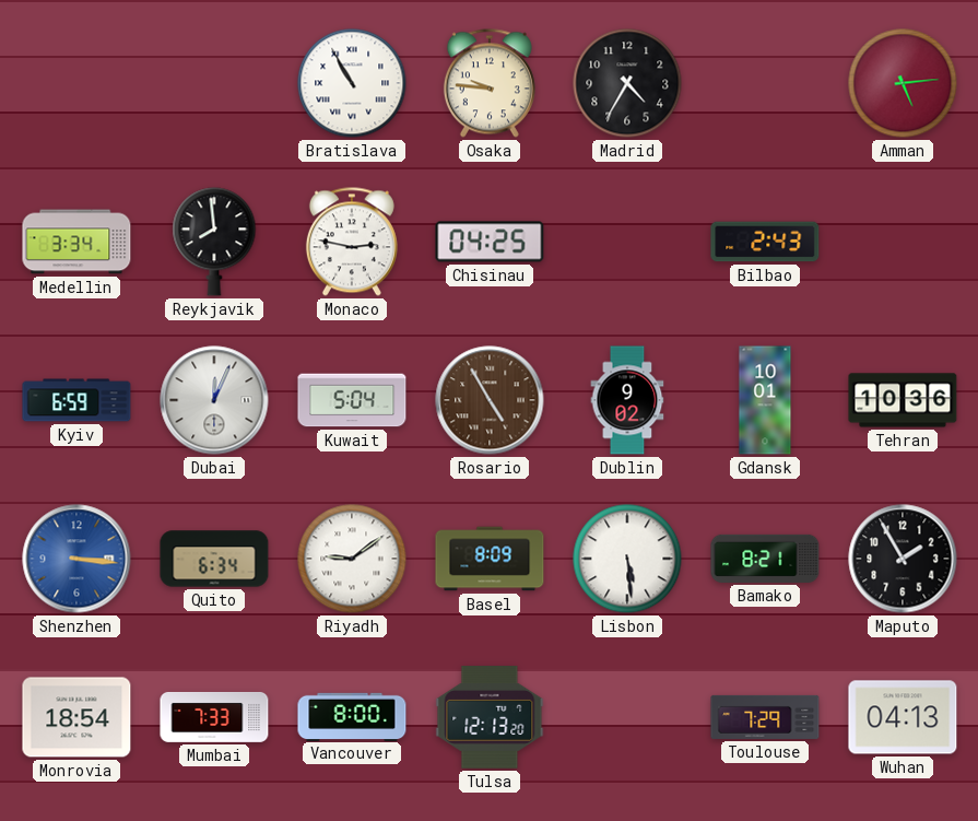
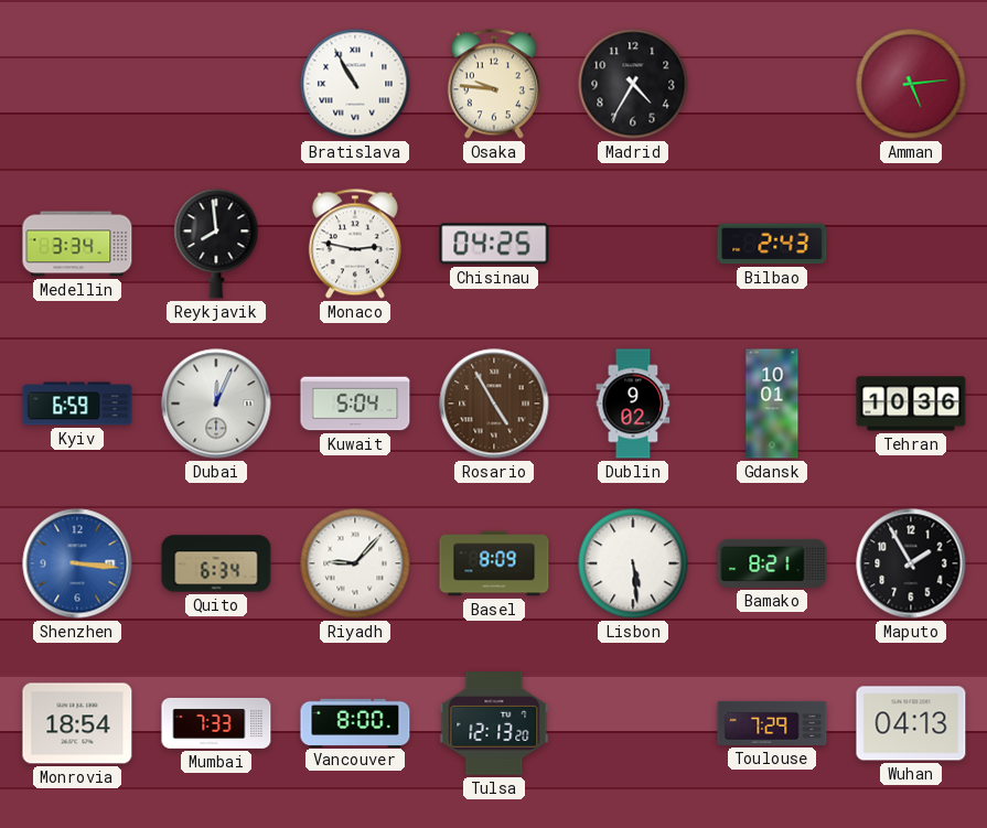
Riyadh: 9:09 -> 9:07
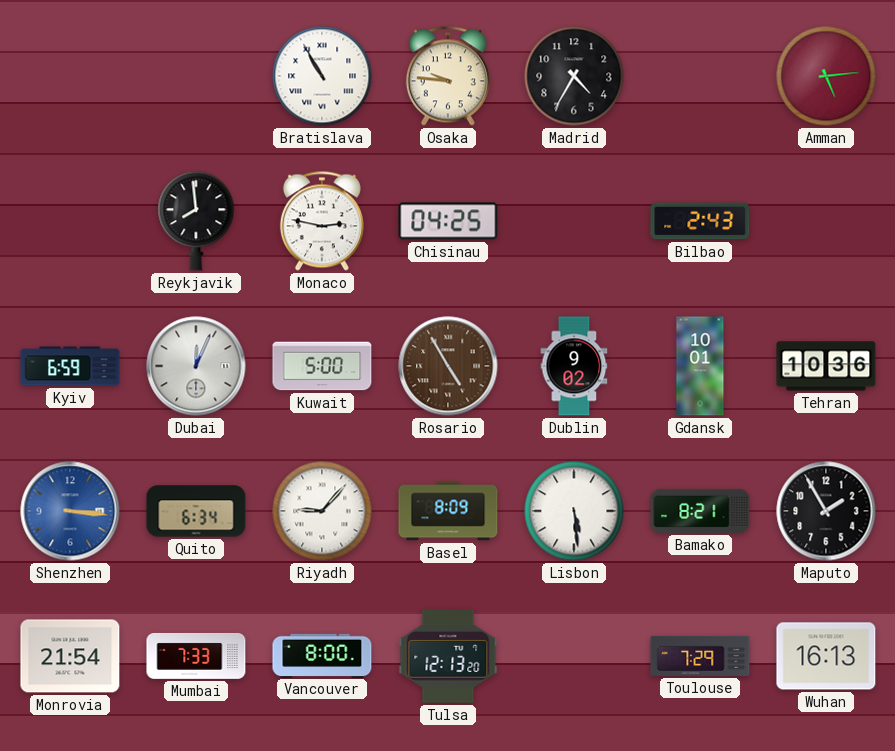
Medellin: 3:34 -> none
Kuwait: 5:04 -> 5:00
Monrovia: 18:54 -> 21:54
Wuhan: 04:13 -> 16:13
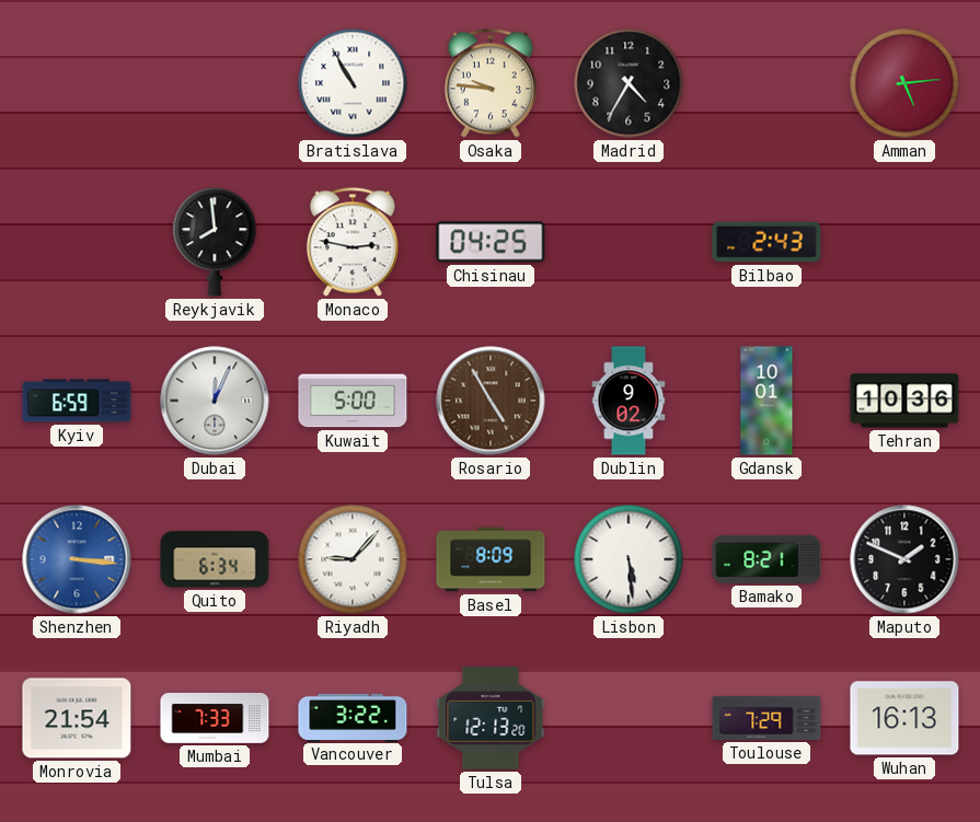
Maputo: 1:55 -> 1:49
Vancouver: 8:00 -> 3:22
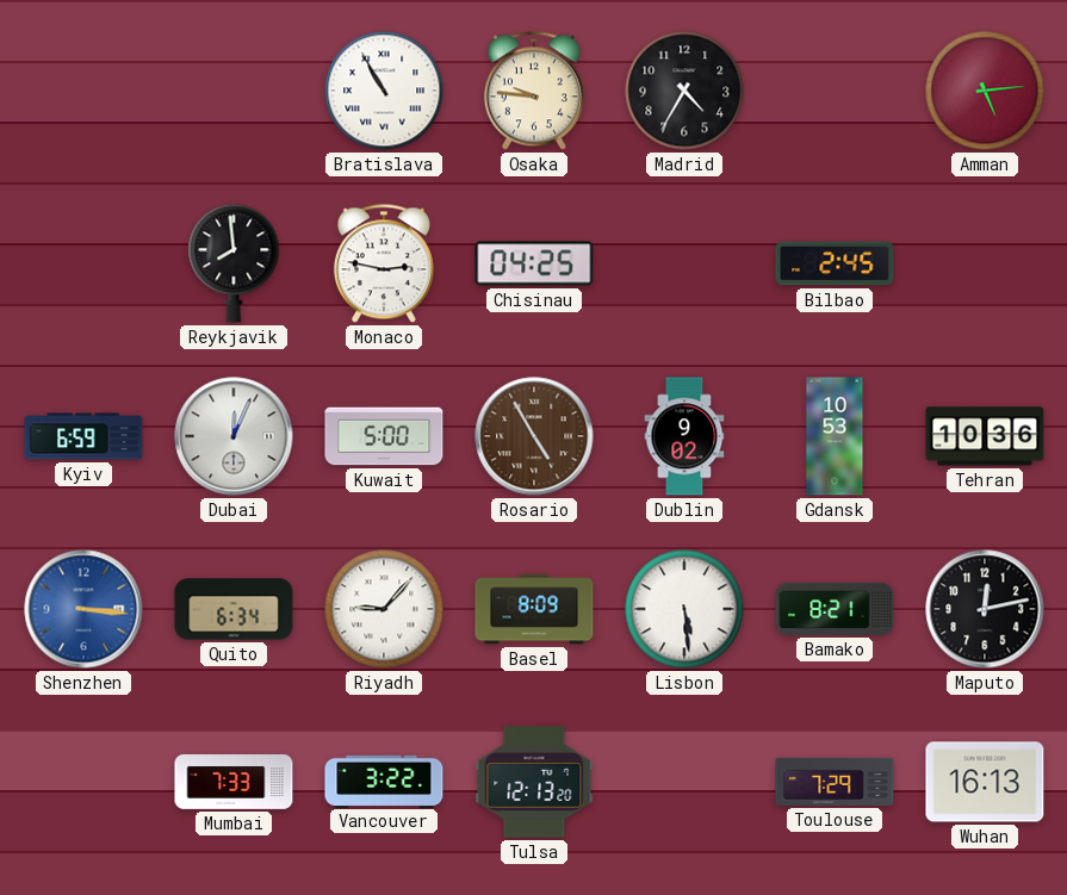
Bilbao: 2:43 -> 2:45
Gdansk: 10:01 -> 10:53
Maputo: 1:49 -> 12:13
Monrovia: 21:54 -> none
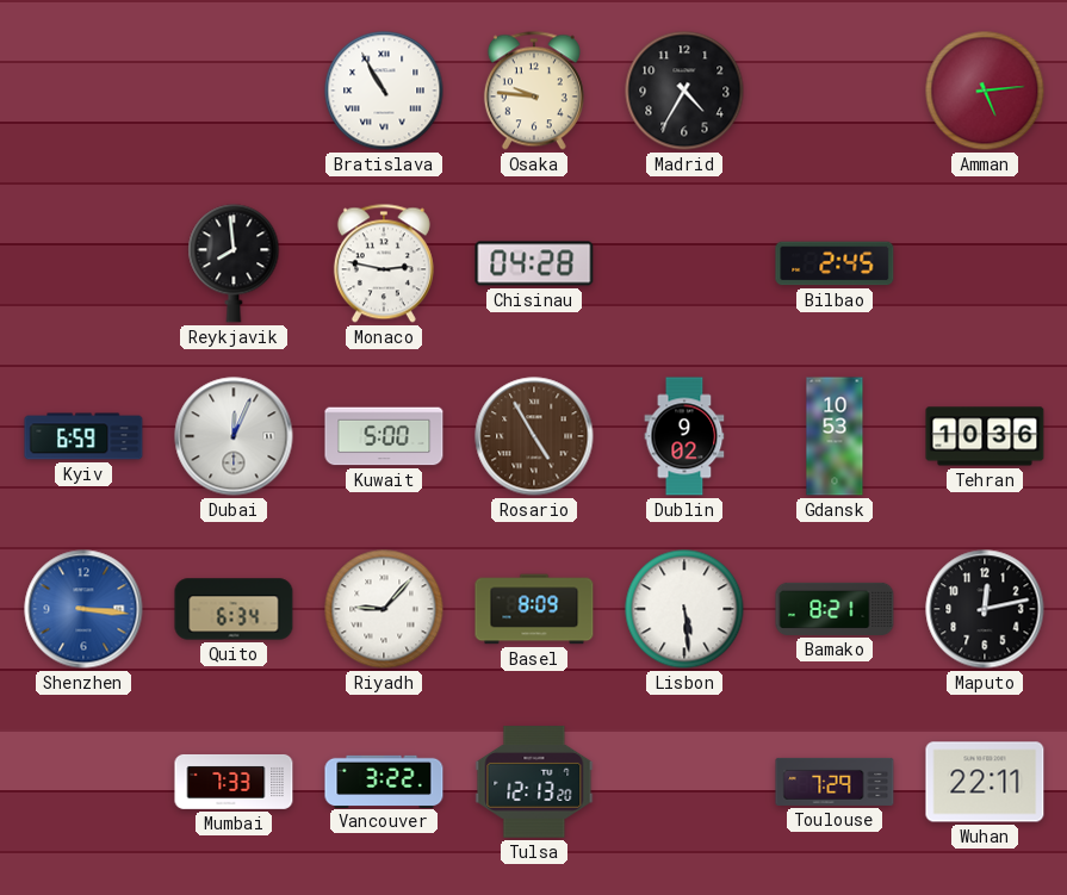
Chisinau: 04:25 -> 04:28
Wuhan: 16:13 -> 22:11
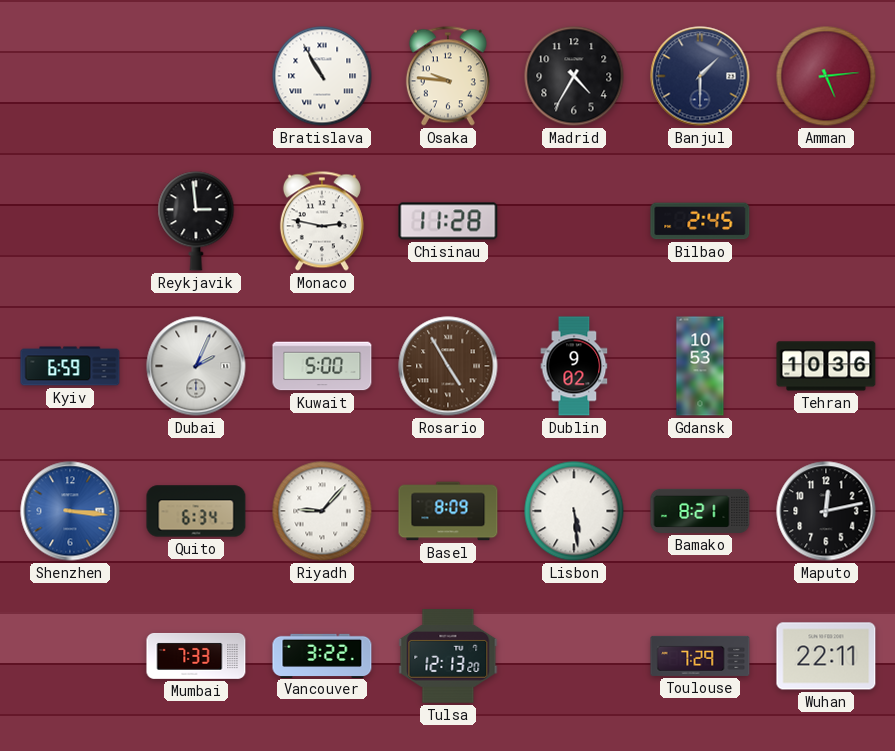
Banjul: none -> 1:30
Reykjavik: 7:59 -> 2:59
Chisinau: 04:28 -> 11:28
Dubai: 12:04 -> 2:04
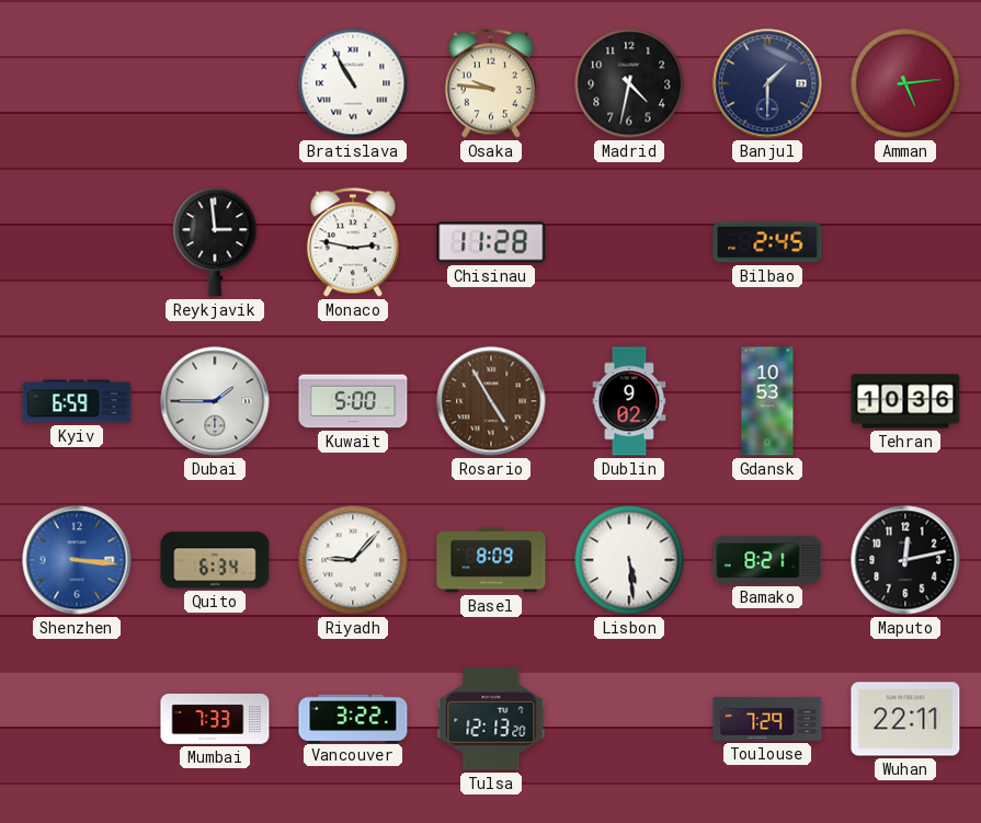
Madrid: 4:35 -> 4:32
Dubai: 2:04 -> 1:45
